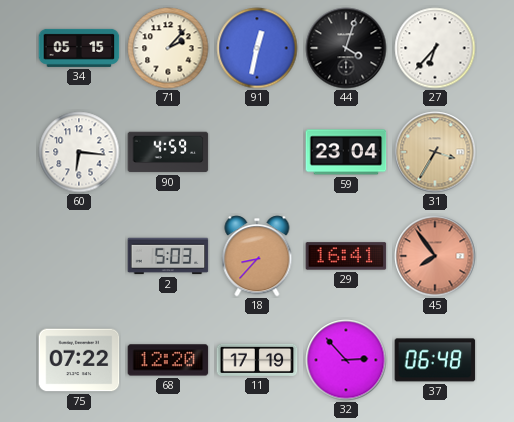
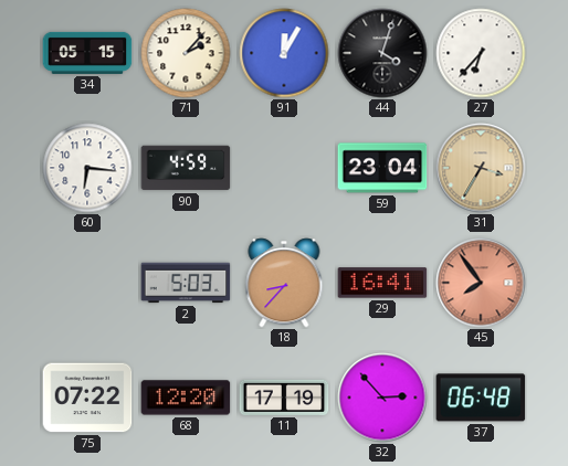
91: 12:32 -> 12:05
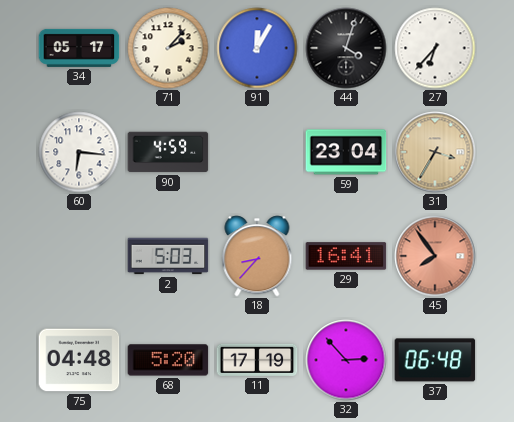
34: 05:15 -> 05:17
75: 07:22 -> 04:48
68: 12:20 -> 5:20
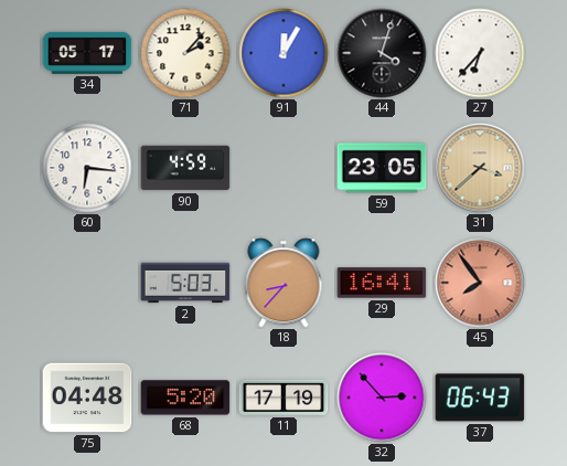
59: 23:04 -> 23:05
31: 3:35 -> 3:38
37: 06:48 -> 06:43
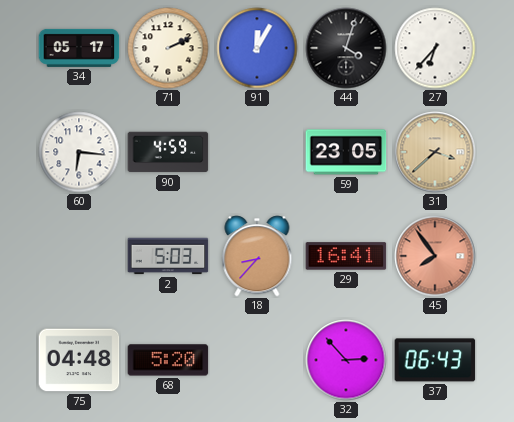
71: 2:07 -> 2:11
11: 17:19 -> none
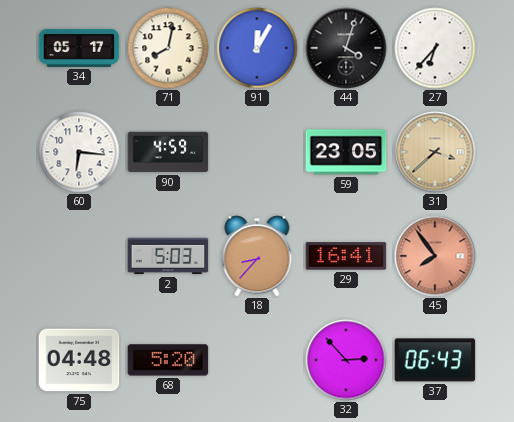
71: 2:11 -> 8:02
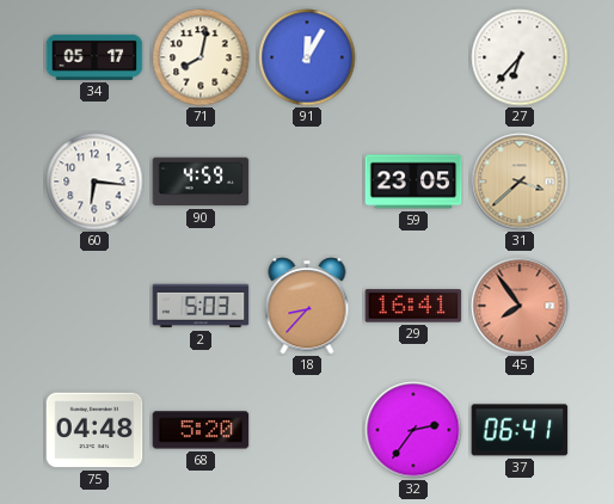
44: 4:03 -> none
32: 2:53 -> 2:36
37: 06:43 -> 06:41
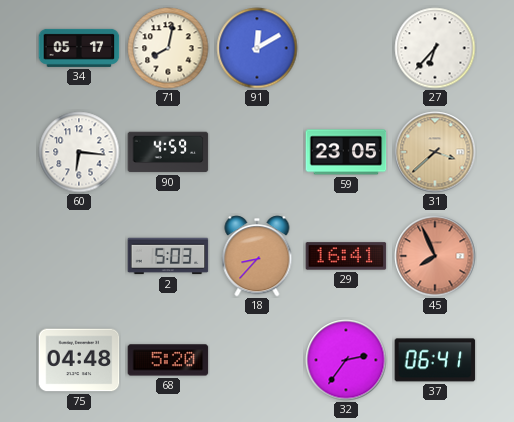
91: 12:05 -> 12:10
45: 7:54 -> 7:56
